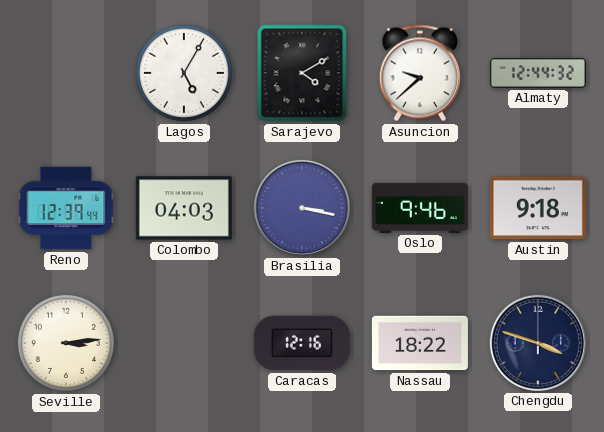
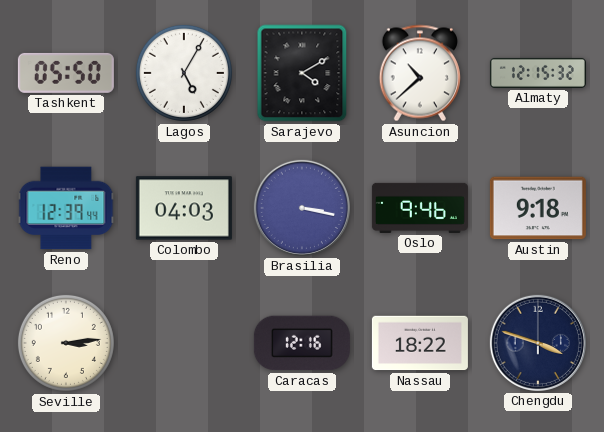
Tashkent: none -> 05:50
Asuncion: 9:38 -> 10:38
Almaty: 12:44 -> 12:15
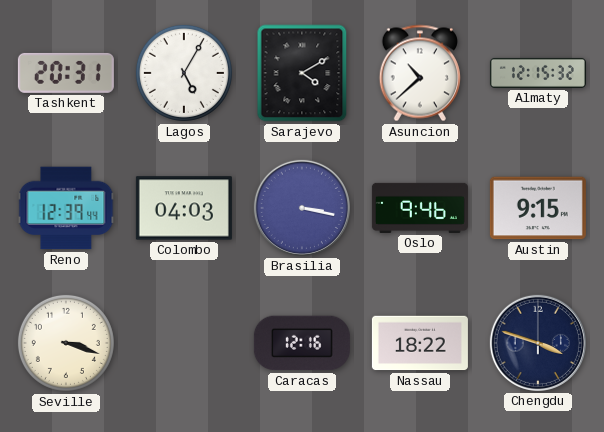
Tashkent: 05:50 -> 20:31
Austin: 9:18 -> 9:15
Seville: 3:14 -> 3:18
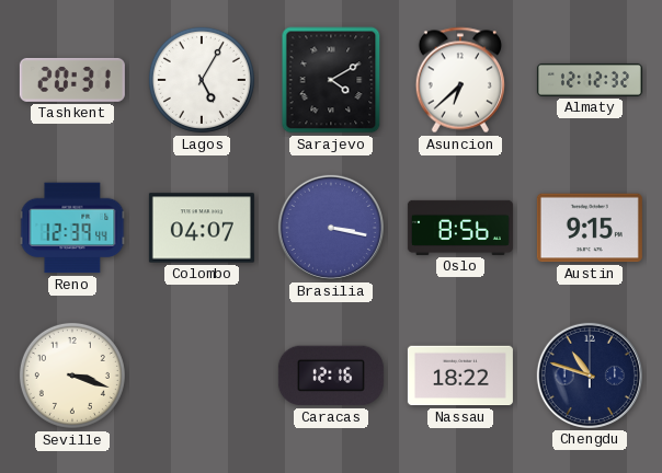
Asuncion: 10:38 -> 6:38
Almaty: 12:15 -> 12:12
Colombo: 04:03 -> 04:07
Oslo: 9:46 -> 8:56
Chengdu: 3:48 -> 10:48
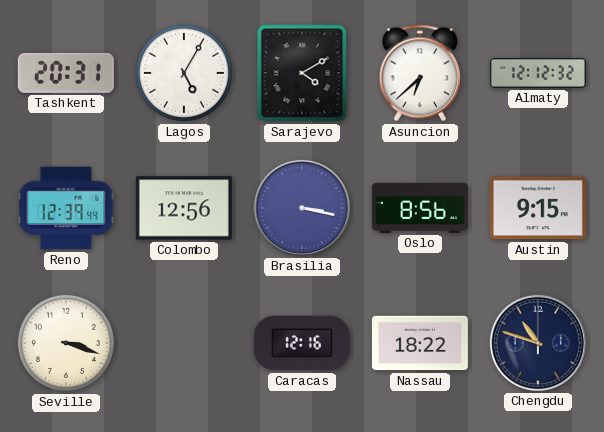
Colombo: 04:07 -> 12:56
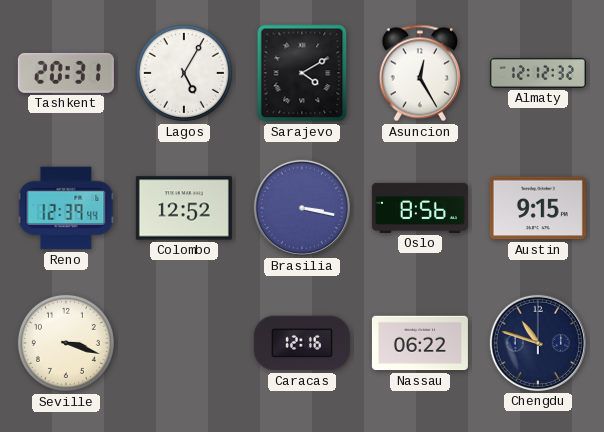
Asuncion: 6:38 -> 12:25
Colombo: 12:56 -> 12:52
Nassau: 18:22 -> 06:22
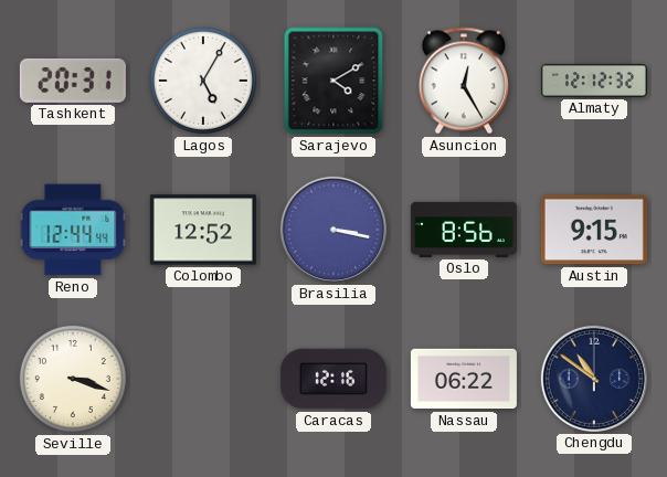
Reno: 12:39 -> 12:44
Chengdu: 10:48 -> 10:51
